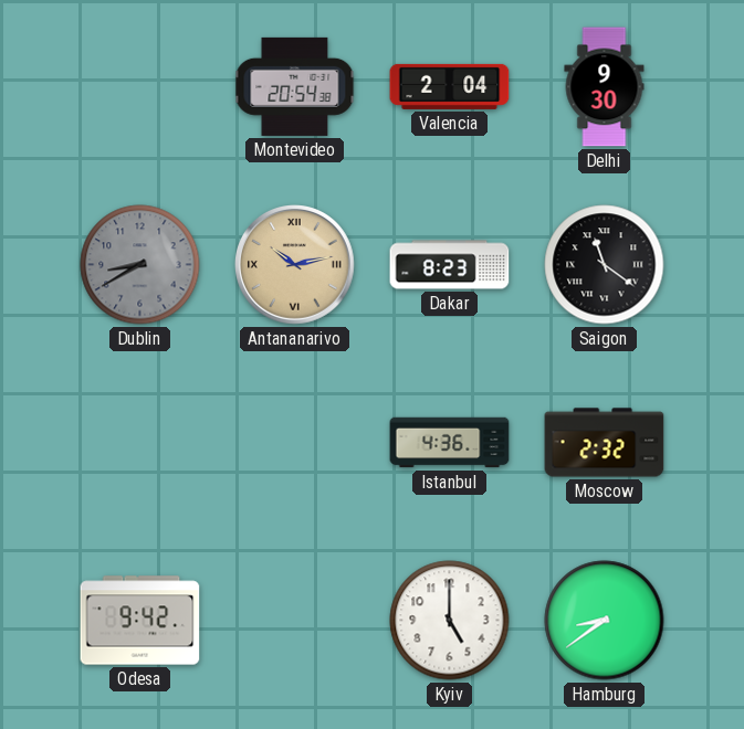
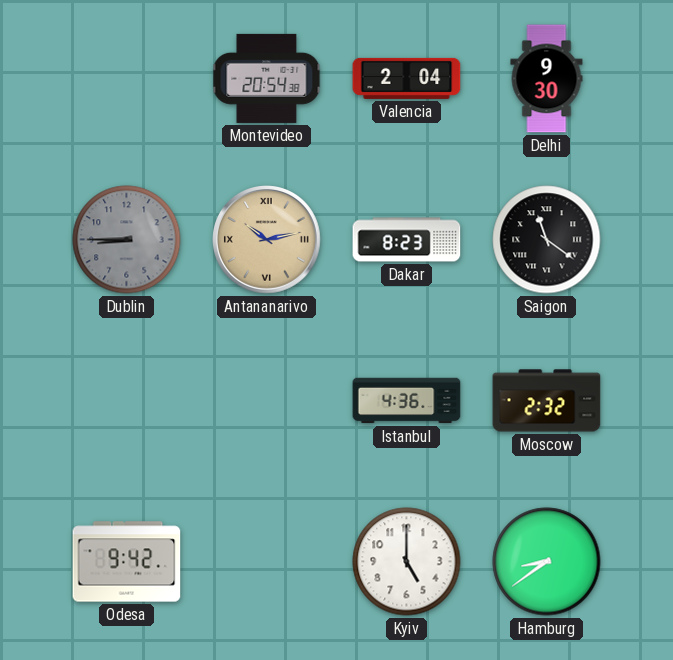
Dublin: 8:40 -> 8:45
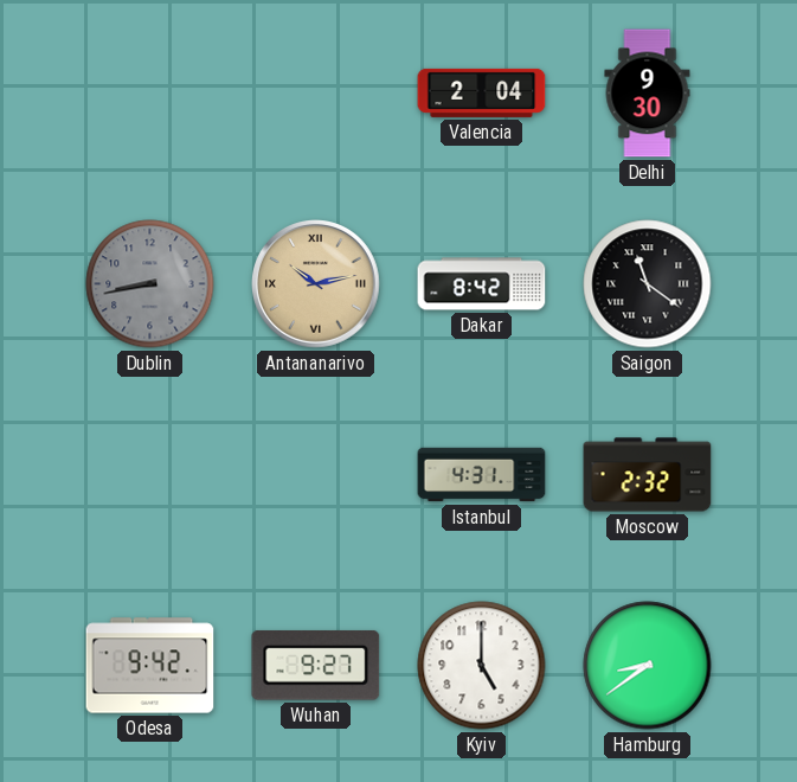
Montevideo: 20:54 -> none
Dublin: 8:45 -> 8:43
Dakar: 8:23 -> 8:42
Istanbul: 4:36 -> 4:31
Wuhan: none -> 9:27
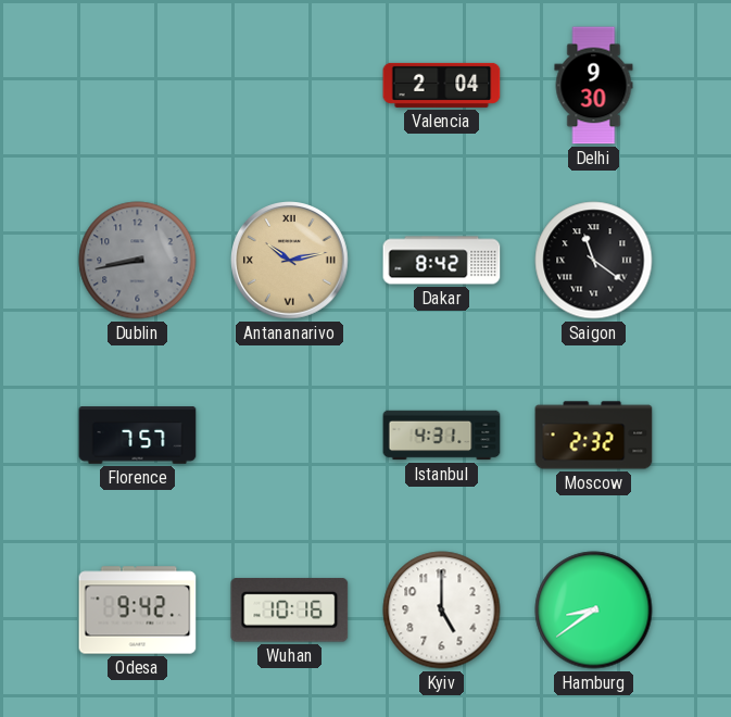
Florence: none -> 7:57
Wuhan: 9:27 -> 10:16
